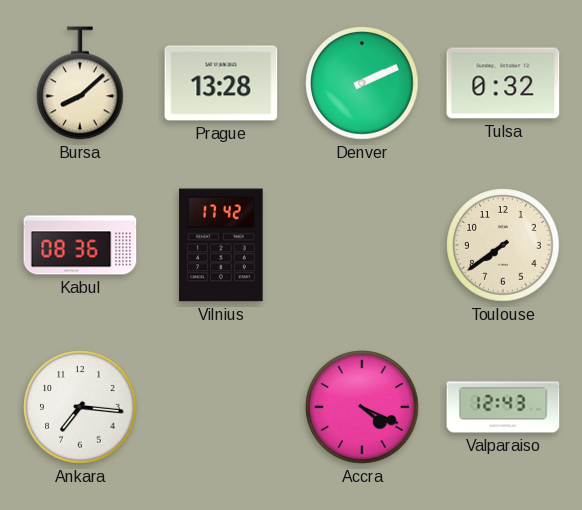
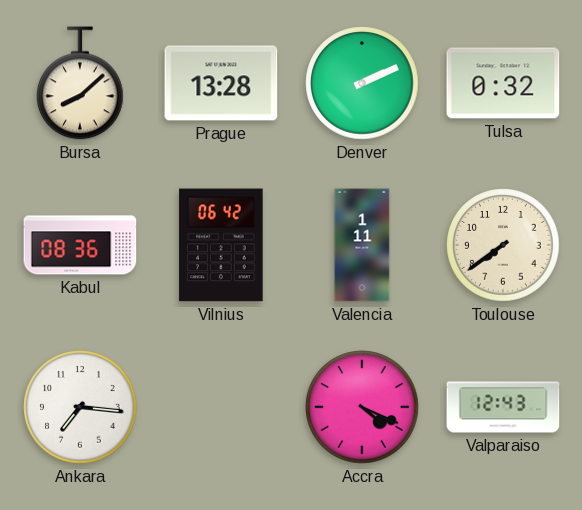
Vilnius: 17:42 -> 06:42
Valencia: none -> 1:11
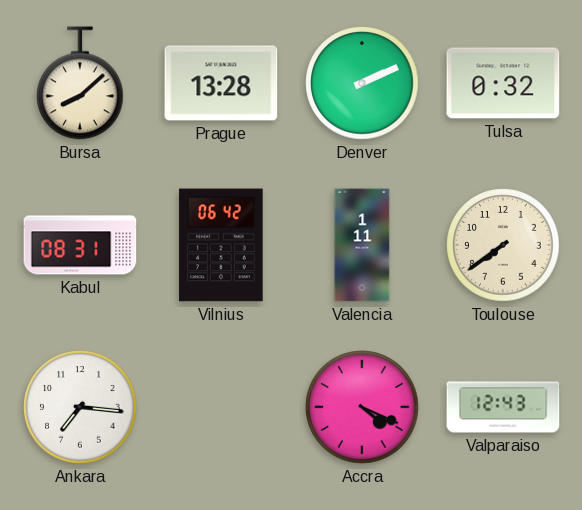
Kabul: 08:36 -> 08:31
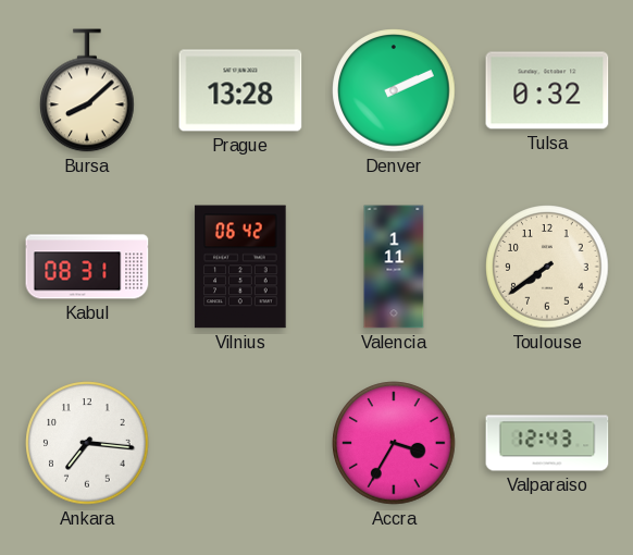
Accra: 4:19 -> 3:35
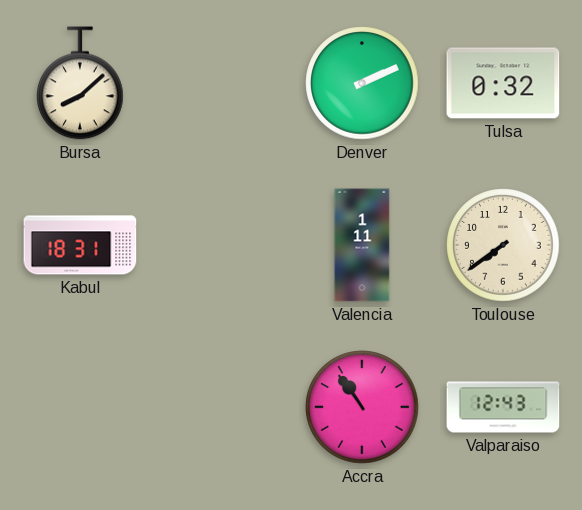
Prague: 13:28 -> none
Kabul: 08:31 -> 18:31
Vilnius: 06:42 -> none
Ankara: 7:16 -> none
Accra: 3:35 -> 10:54
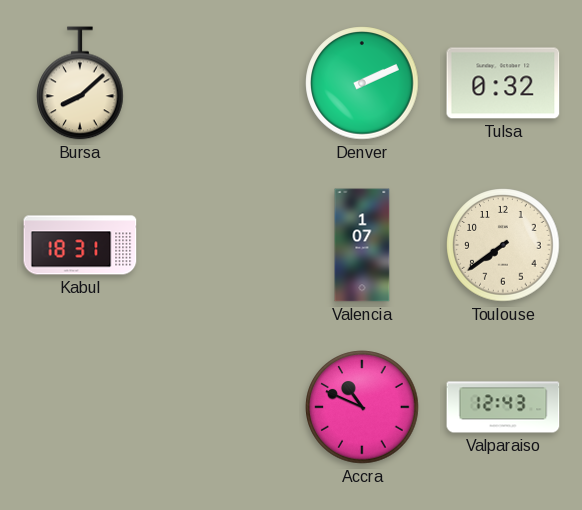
Valencia: 1:11 -> 1:07
Accra: 10:54 -> 10:49
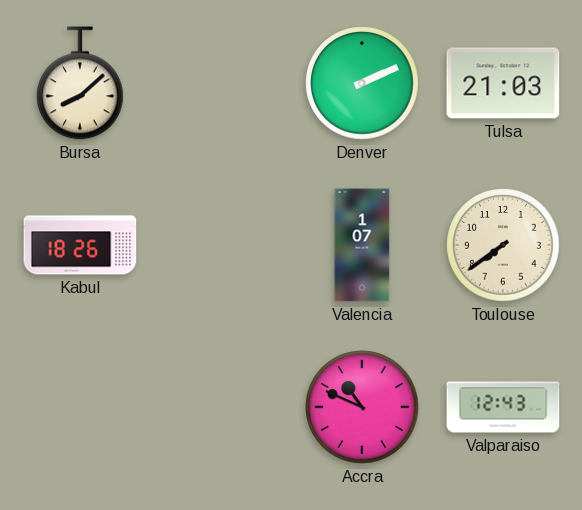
Tulsa: 0:32 -> 21:03
Kabul: 18:31 -> 18:26
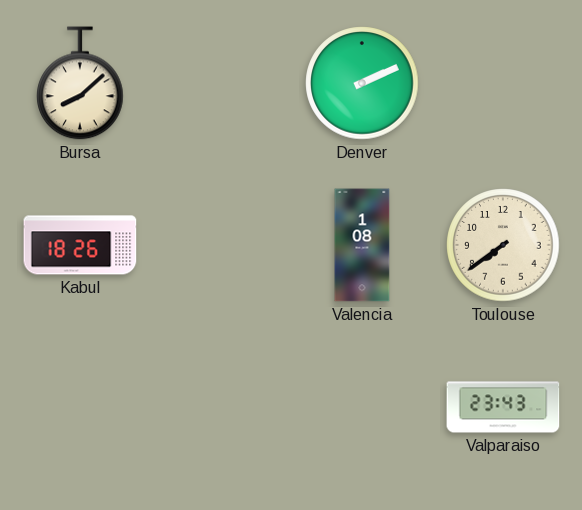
Tulsa: 21:03 -> none
Valencia: 1:07 -> 1:08
Accra: 10:49 -> none
Valparaiso: 12:43 -> 23:43
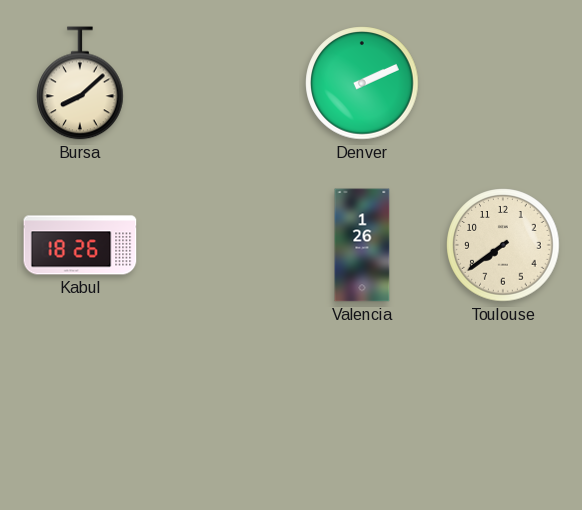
Valencia: 1:08 -> 1:26
Valparaiso: 23:43 -> none
